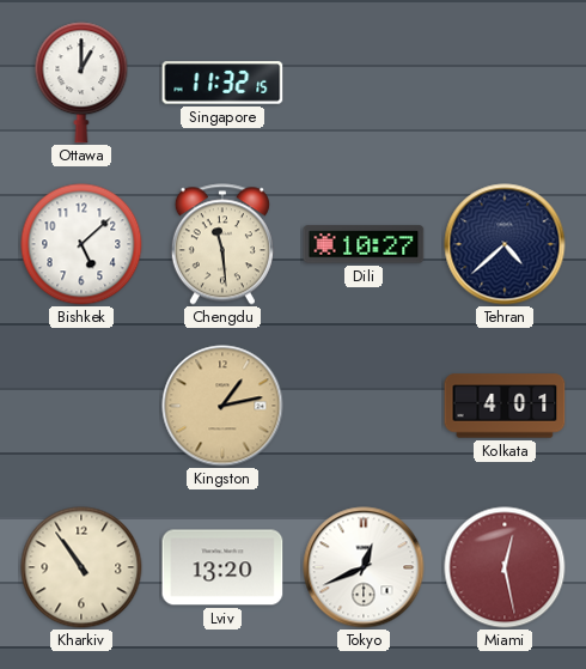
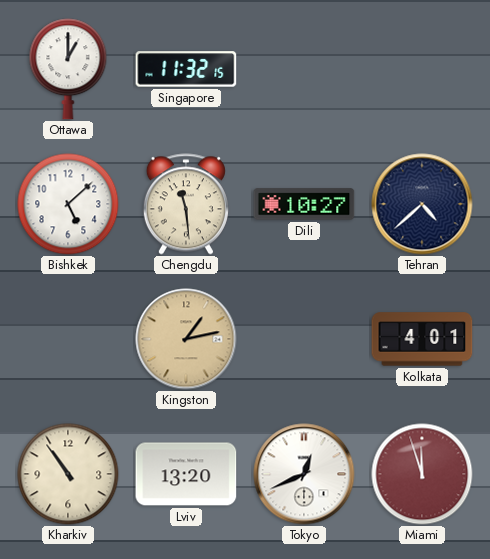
Miami: 12:28 -> 11:57
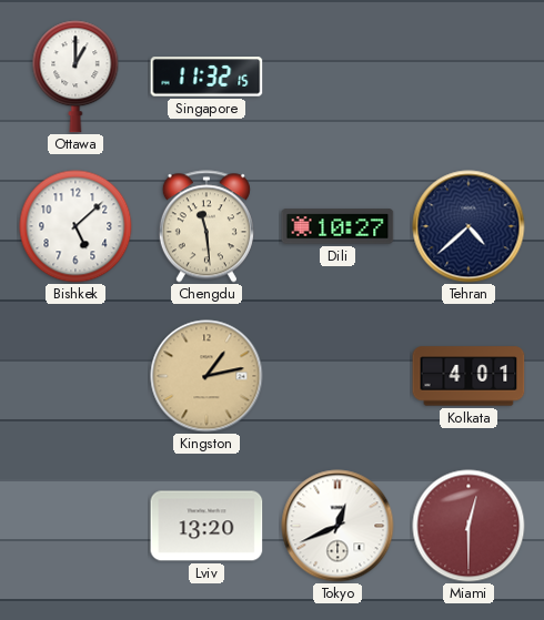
Kharkiv: 10:54 -> none
Miami: 11:57 -> 12:30
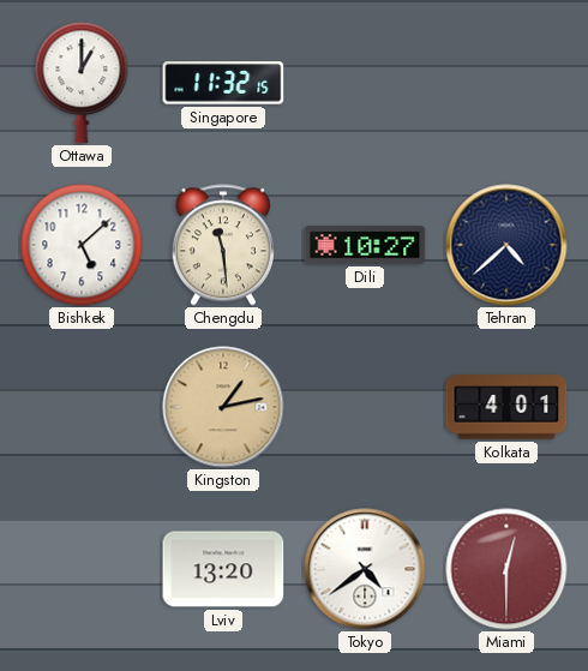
Tokyo: 12:41 -> 4:39
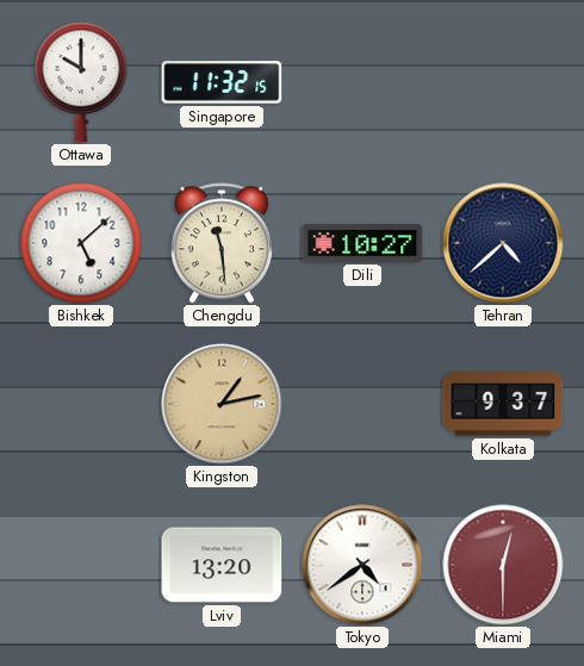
Ottawa: 1:00 -> 10:00
Kolkata: 4:01 -> 9:37
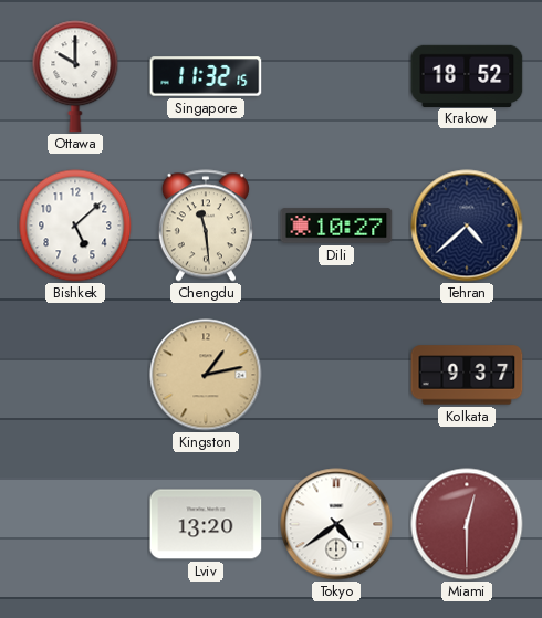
Krakow: none -> 18:52
